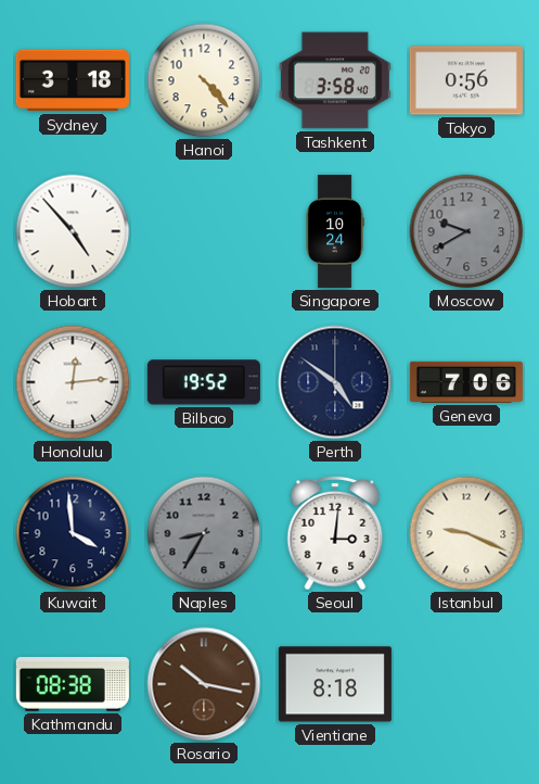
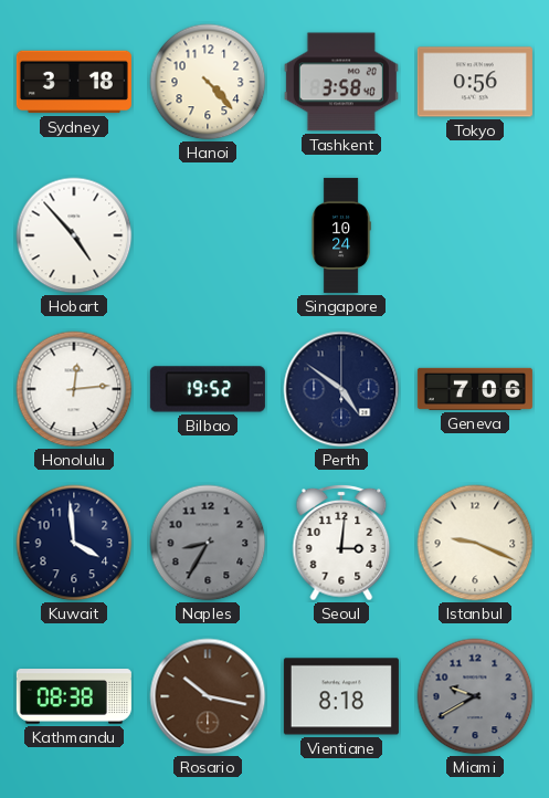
Moscow: 9:40 -> none
Miami: none -> 9:40
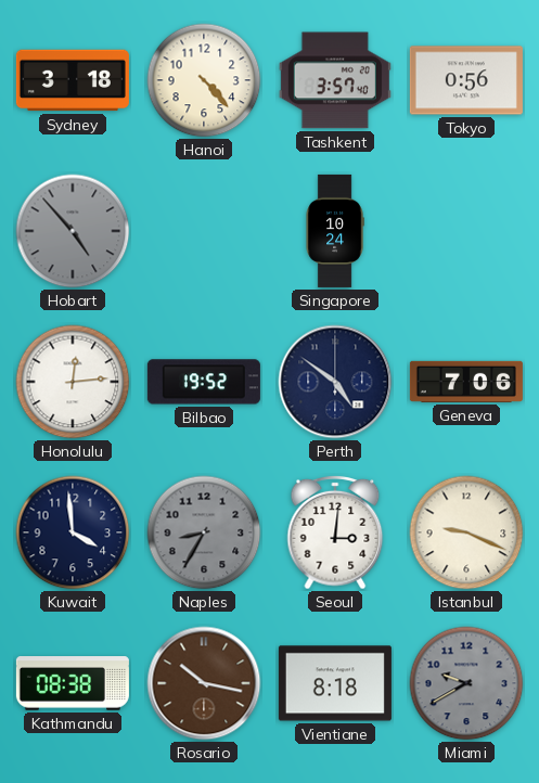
Tashkent: 3:58 -> 3:57
Hobart dial: white -> grey
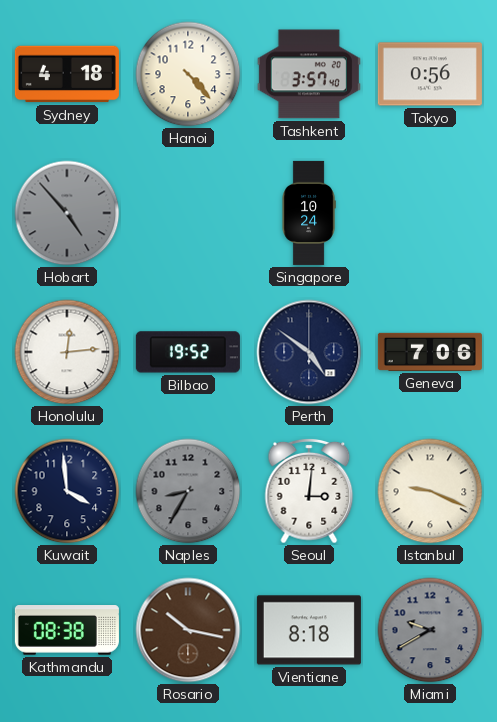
Sydney: 3:18 -> 4:18
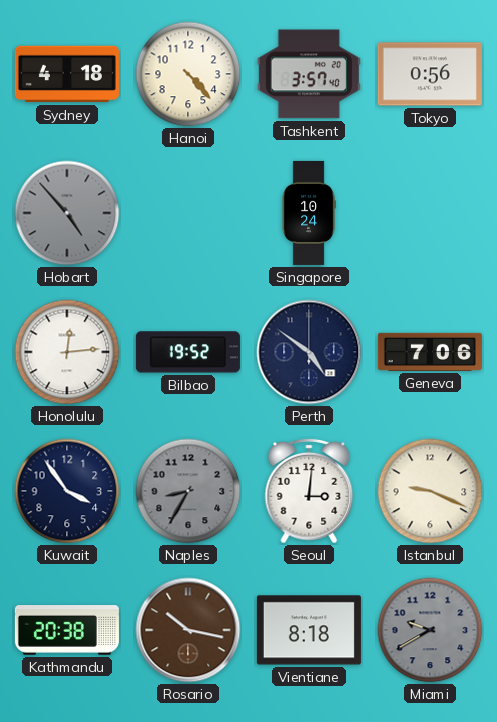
Kuwait: 3:59 -> 3:54
Kathmandu: 08:38 -> 20:38
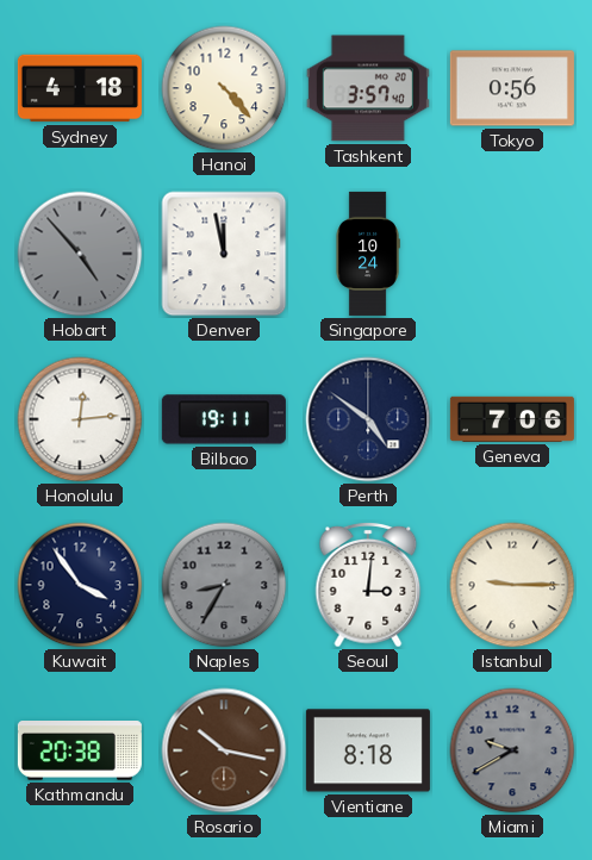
Denver: none -> 11:58
Bilbao: 19:52 -> 19:11
Istanbul: 9:19 -> 9:15
